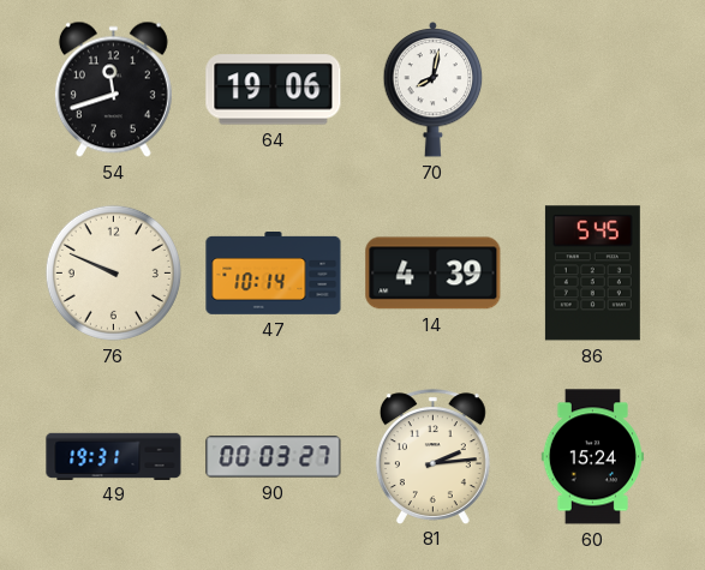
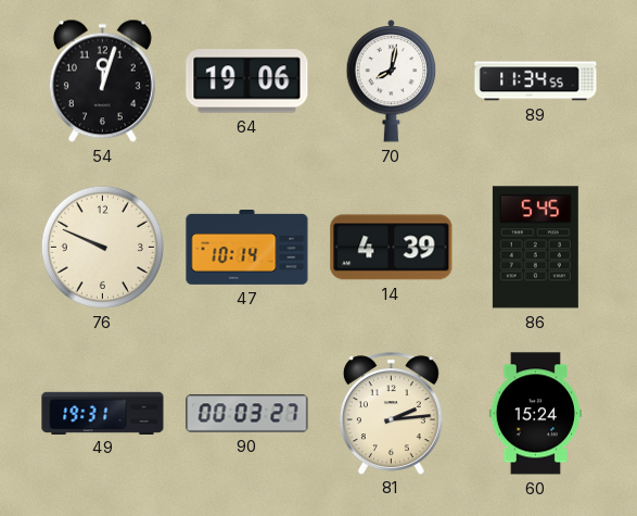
54: 11:42 -> 12:03
89: none -> 11:34
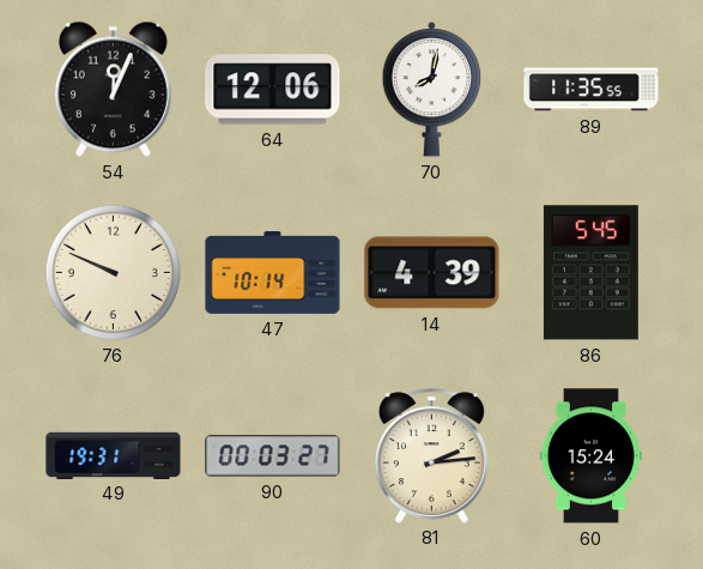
54: 12:03 -> 12:04
64: 19:06 -> 12:06
89: 11:34 -> 11:35
